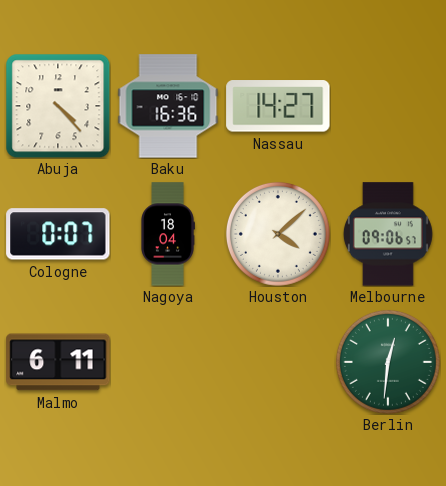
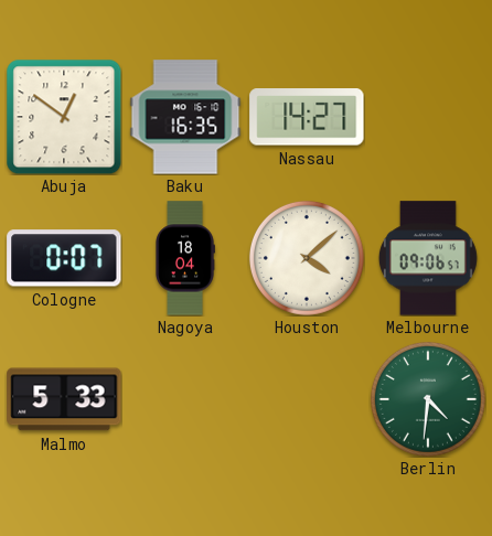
Abuja: 4:23 -> 12:51
Baku: 16:36 -> 16:35
Malmo: 6:11 -> 5:33
Berlin: 12:31 -> 4:31
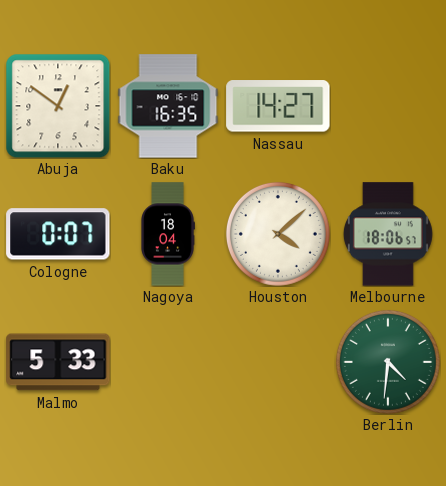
Melbourne: 09:06 -> 18:06
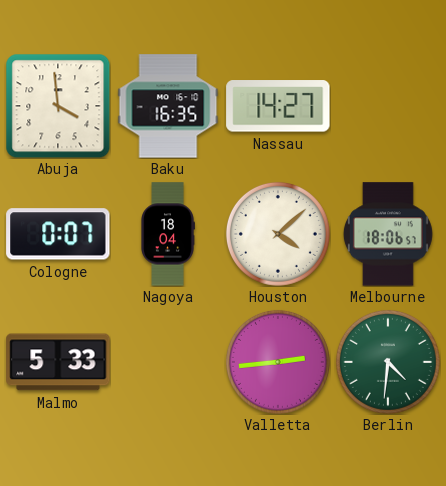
Abuja: 12:51 -> 3:59
Valletta: none -> 2:44
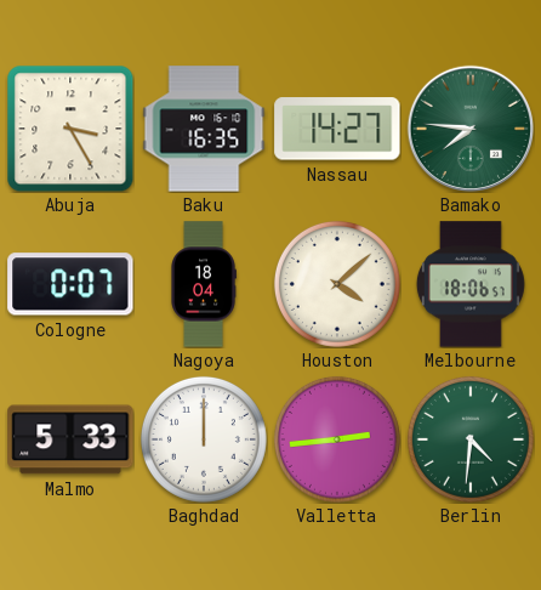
Abuja: 3:59 -> 3:25
Bamako: none -> 7:46
Baghdad: none -> 12:00
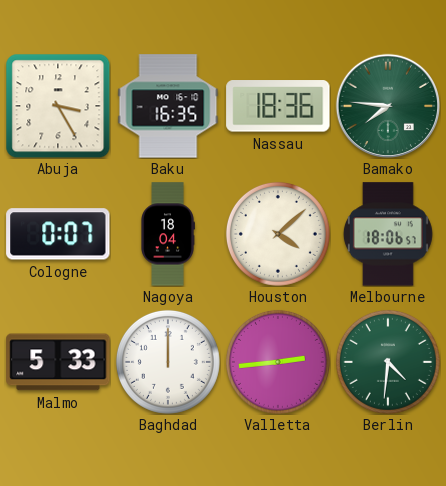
Nassau: 14:27 -> 18:36
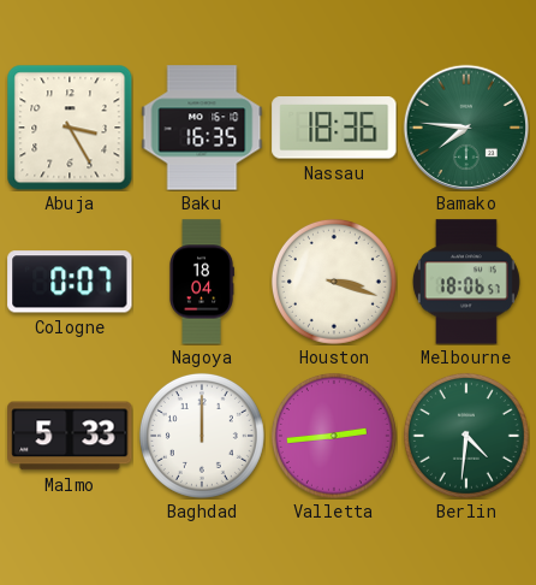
Houston: 4:08 -> 3:18
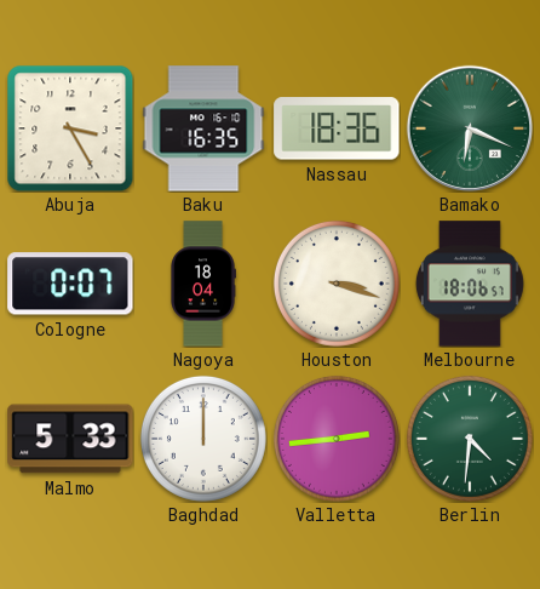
Bamako: 7:46 -> 6:19
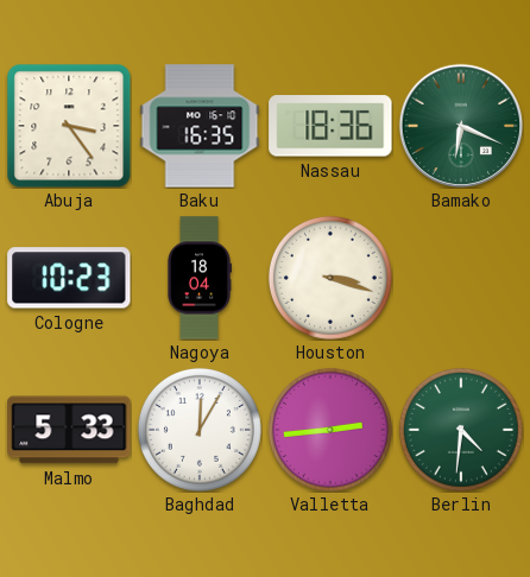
Abuja: 3:25 -> 3:24
Cologne: 0:07 -> 10:23
Melbourne: 18:06 -> none
Baghdad: 12:00 -> 12:05
